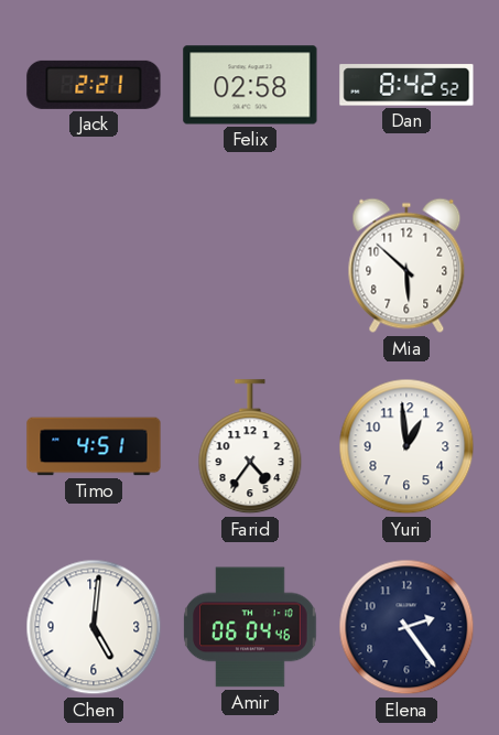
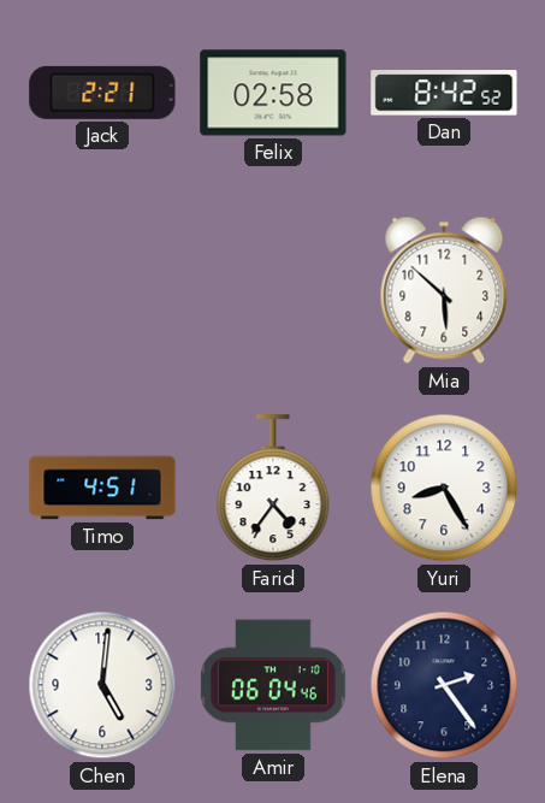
Yuri: 12:59 -> 8:25
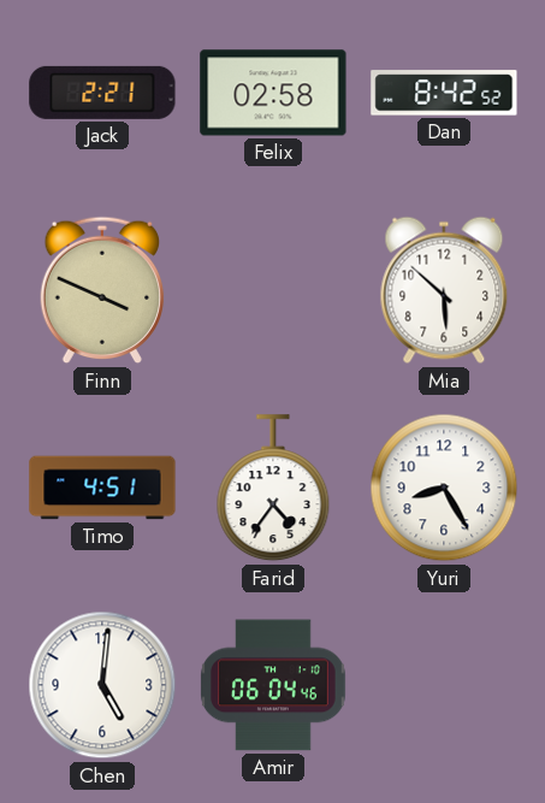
Finn: none -> 3:49
Elena: 2:24 -> none
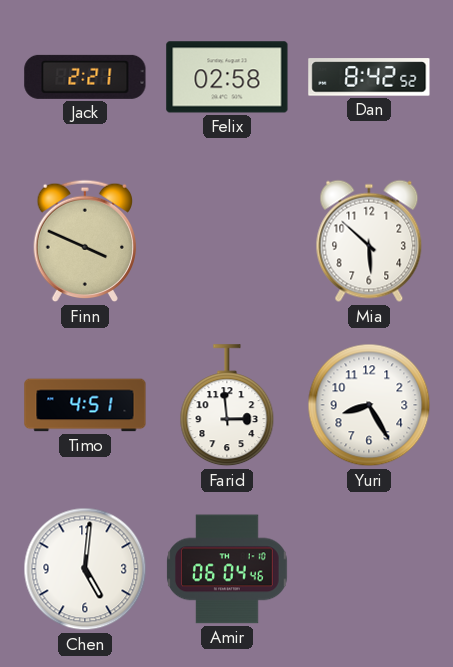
Farid: 4:36 -> 2:59
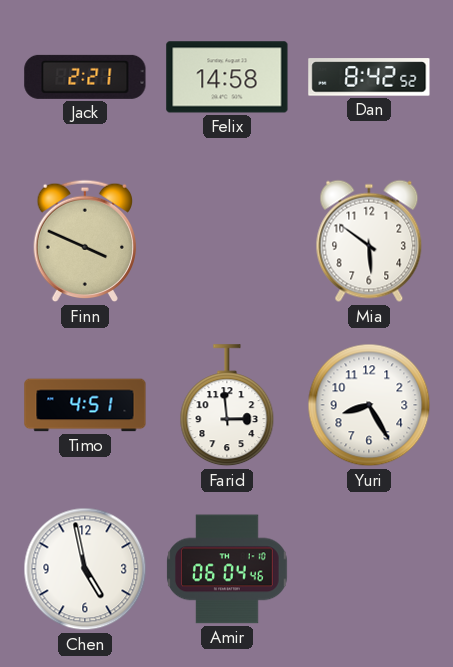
Felix: 02:58 -> 14:58
Mia: 5:52 -> 5:51
Chen: 5:01 -> 4:58
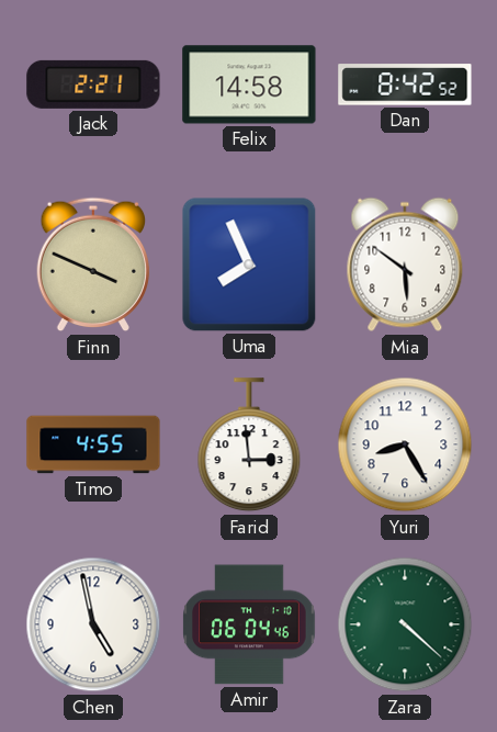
Uma: none -> 7:56
Timo: 4:51 -> 4:55
Zara: none -> 4:22
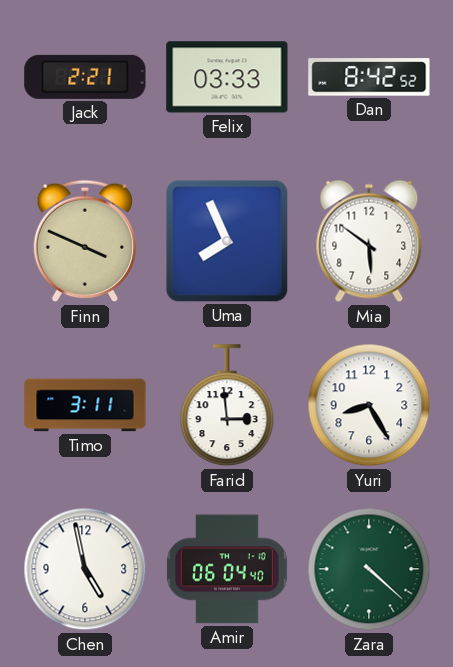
Felix: 14:58 -> 03:33
Timo: 4:55 -> 3:11
Amir: 06:04:46 -> 06:04:40
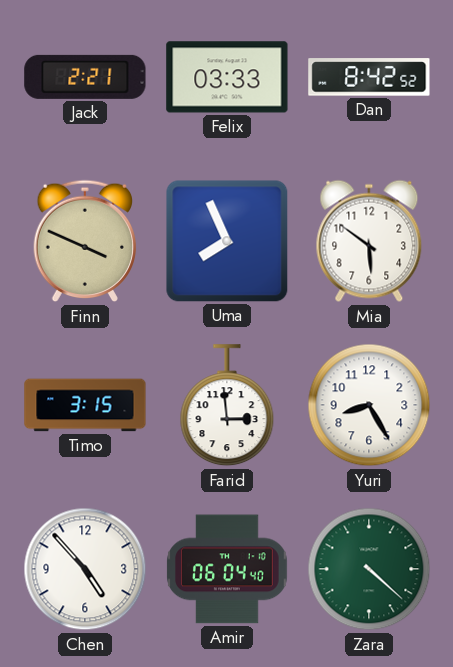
Timo: 3:11 -> 3:15
Chen: 4:58 -> 4:53
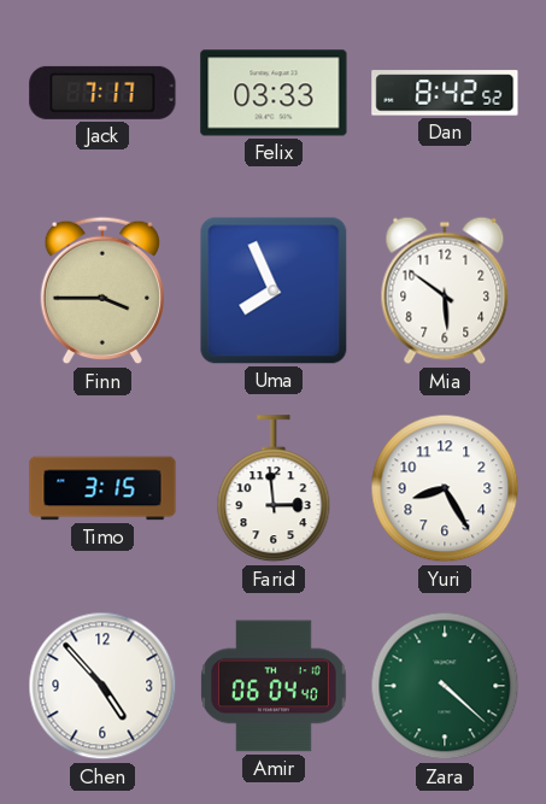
Jack: 2:21 -> 7:17
Finn: 3:49 -> 3:45
